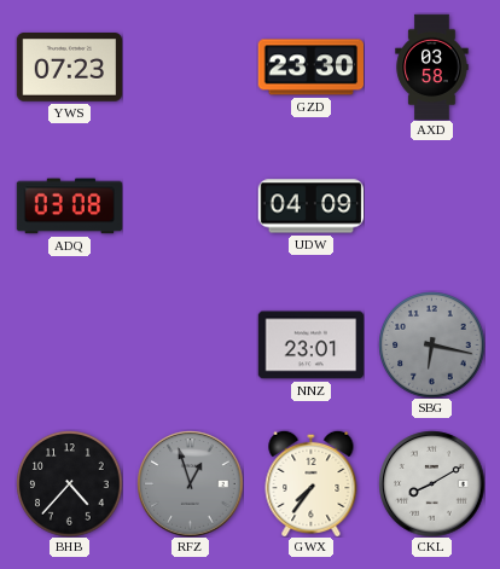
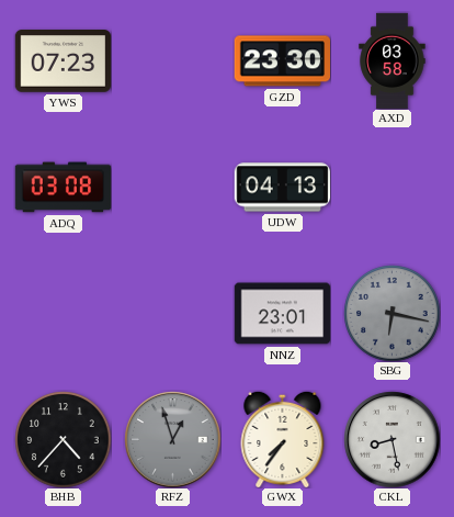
UDW: 04:09 -> 04:13
CKL: 8:10 -> 8:28
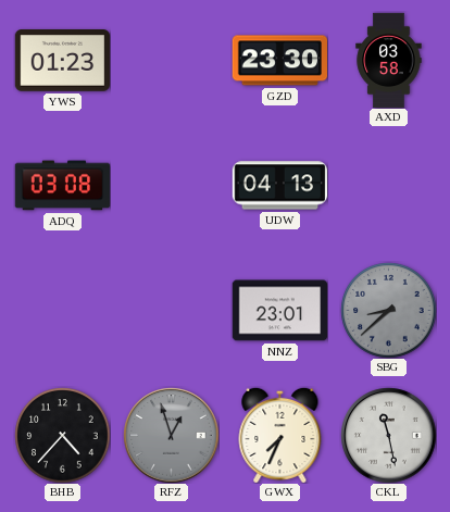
YWS: 07:23 -> 01:23
SBG: 6:17 -> 8:38
GWX: 7:36 -> 7:34
CKL: 8:28 -> 11:28
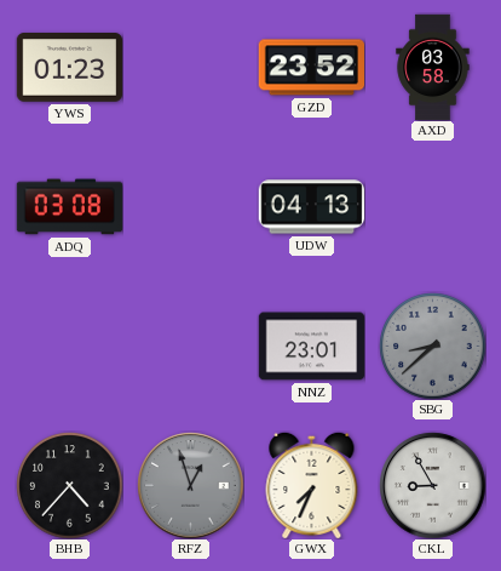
GZD: 23:30 -> 23:52
CKL: 11:28 -> 8:55
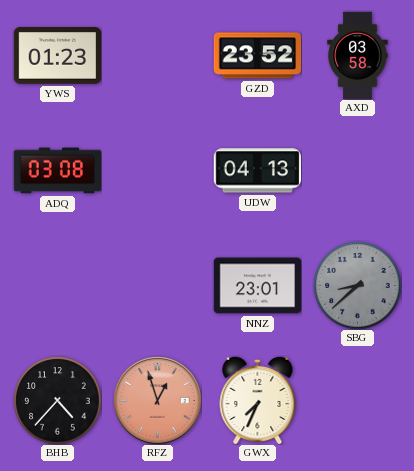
RFZ dial: grey -> salmon
CKL: 8:55 -> none
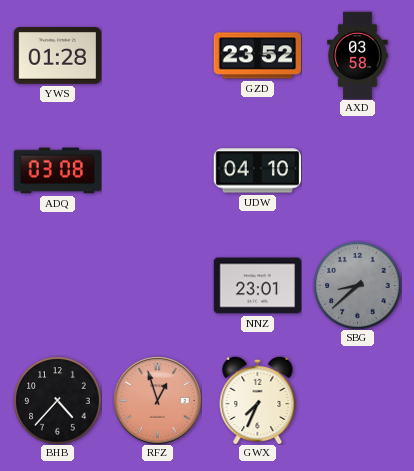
YWS: 01:23 -> 01:28
UDW: 04:13 -> 04:10
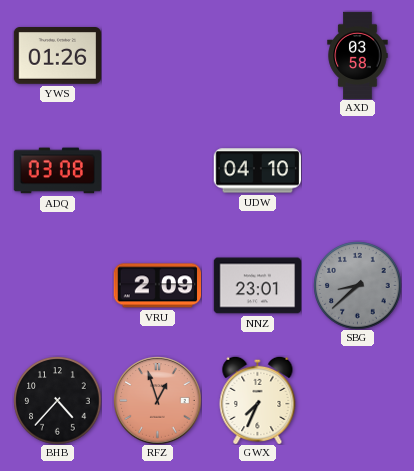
YWS: 01:28 -> 01:26
GZD: 23:52 -> none
VRU: none -> 2:09
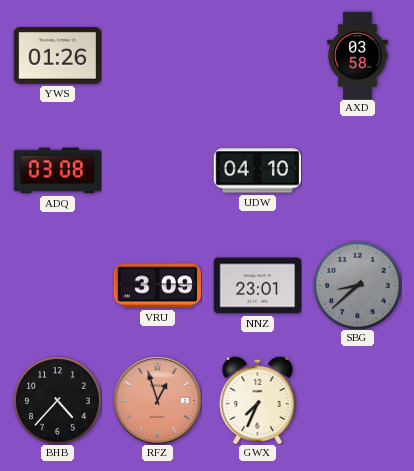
VRU: 2:09 -> 3:09
